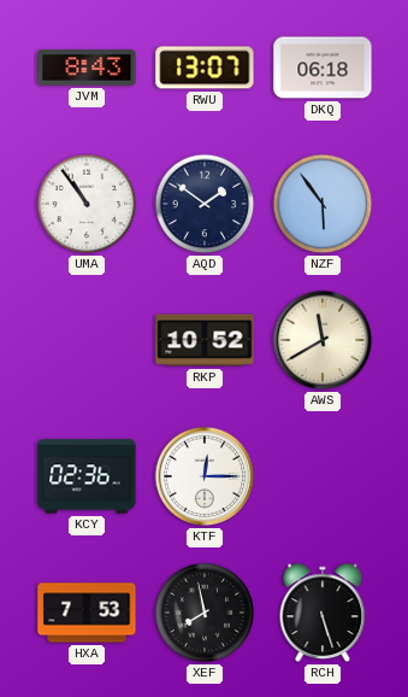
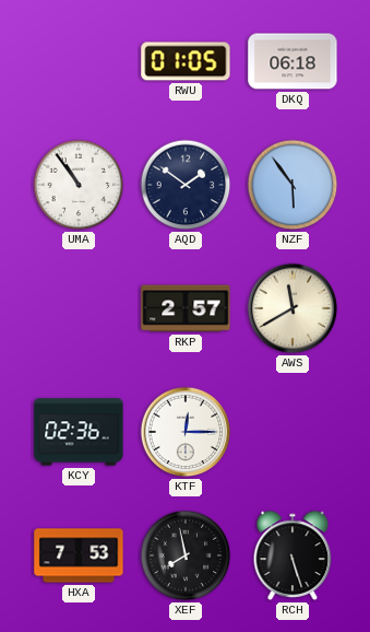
JVM: 8:43 -> none
RWU: 13:07 -> 01:05
RKP: 10:52 -> 2:57
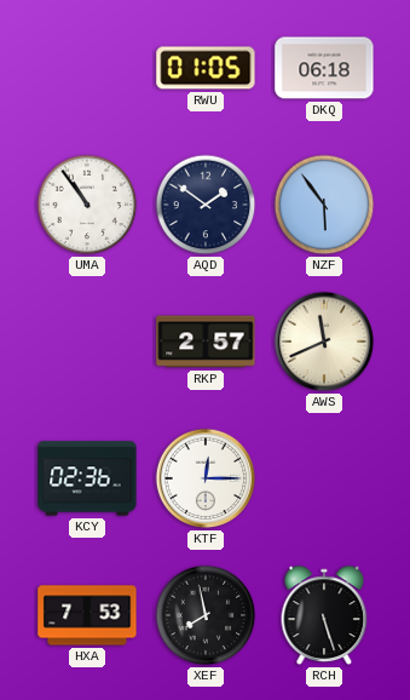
AWS: 11:40 -> 11:41
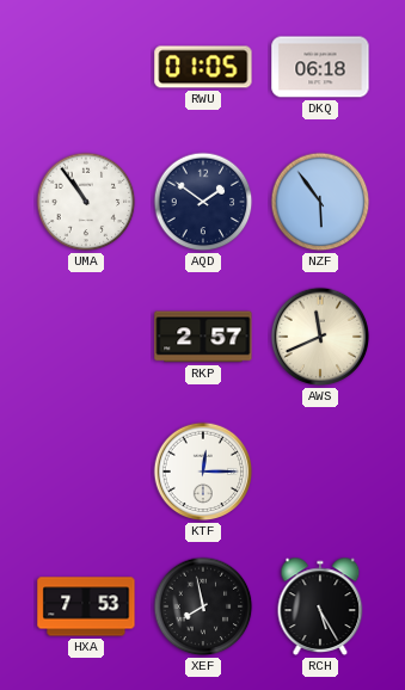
KCY: 02:36 -> none
RCH: 5:27 -> 5:25
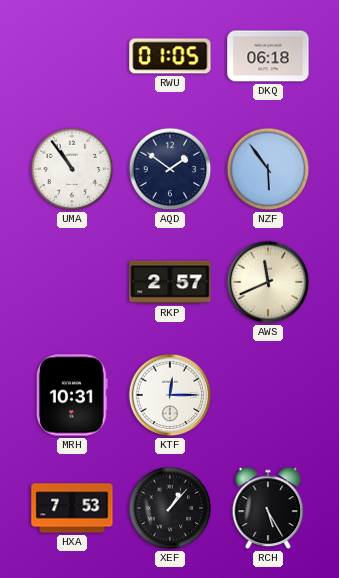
MRH: none -> 10:31
XEF: 7:58 -> 1:07
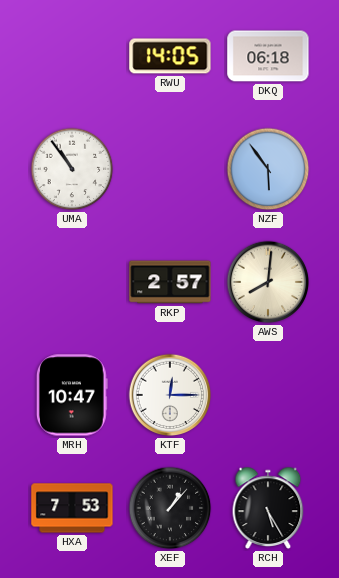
RWU: 01:05 -> 14:05
AQD: 1:51 -> none
AWS: 11:41 -> 8:01
MRH: 10:31 -> 10:47
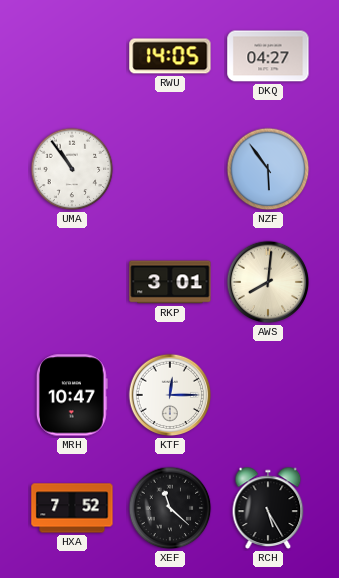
DKQ: 06:18 -> 04:27
RKP: 2:57 -> 3:01
HXA: 7:53 -> 7:52
XEF: 1:07 -> 11:22
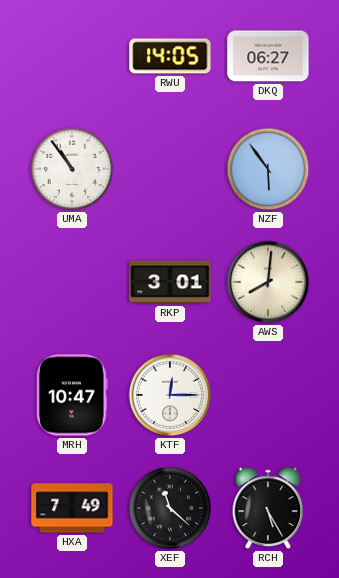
DKQ: 04:27 -> 06:27
HXA: 7:52 -> 7:49
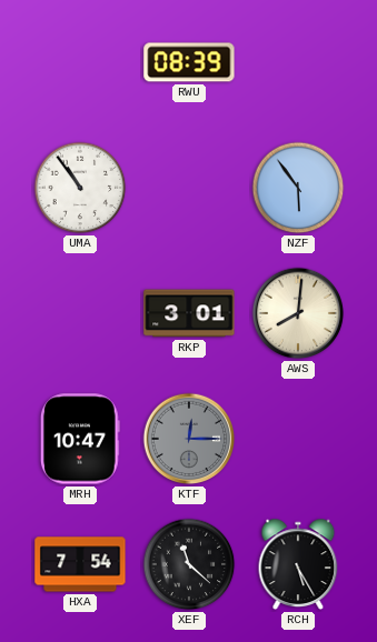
RWU: 14:05 -> 08:39
DKQ: 06:27 -> none
KTF dial: white -> grey
HXA: 7:49 -> 7:54
